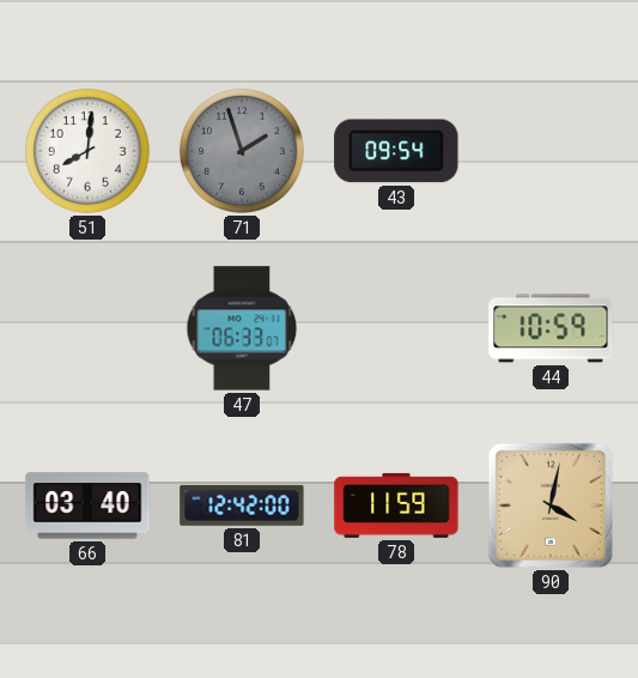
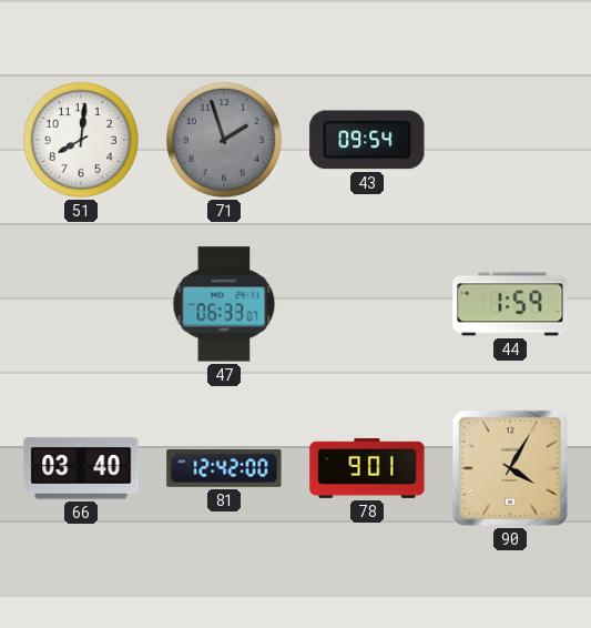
44: 10:59 -> 1:59
78: 11:59 -> 9:01
90: 4:02 -> 4:05
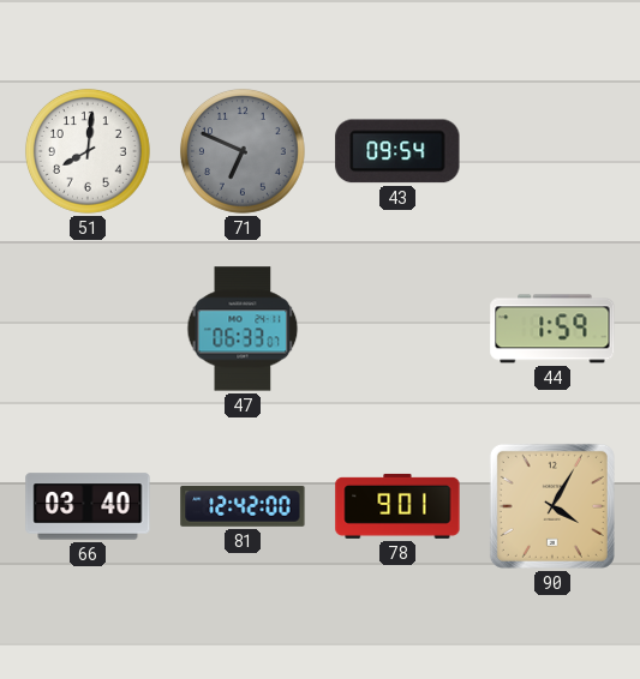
71: 1:57 -> 6:49
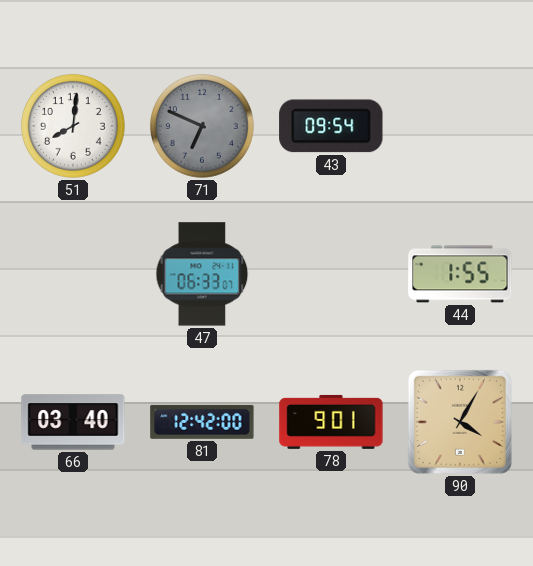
44: 1:59 -> 1:55
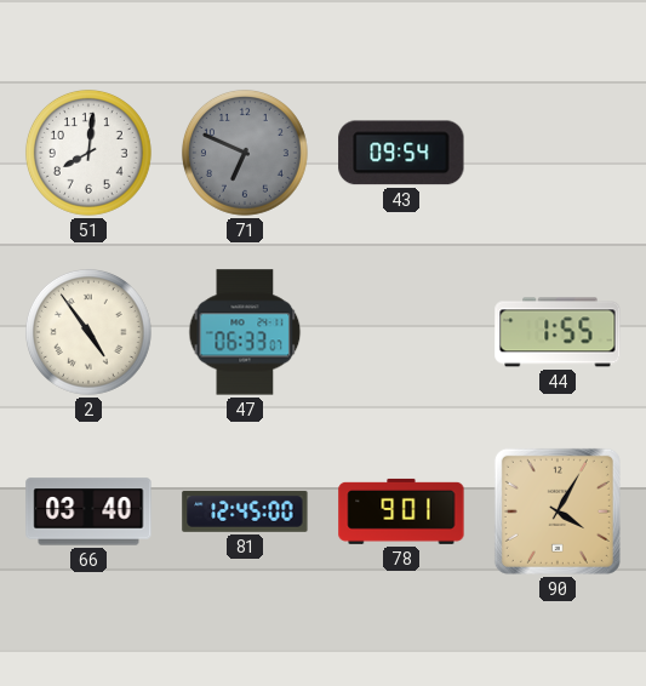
2: none -> 4:54
81: 12:42 -> 12:45
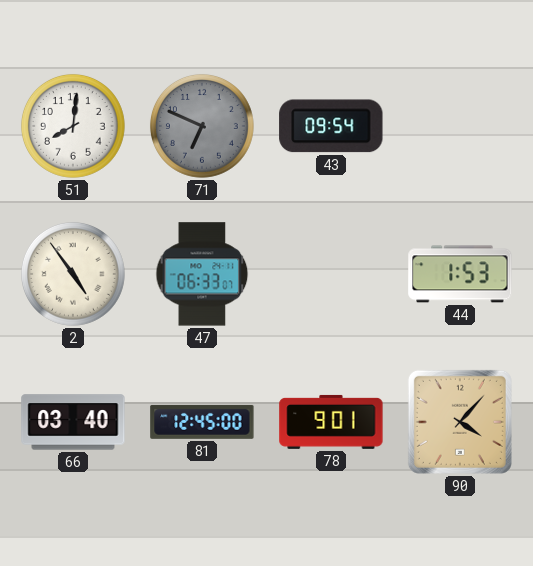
44: 1:55 -> 1:53
90: 4:05 -> 4:07
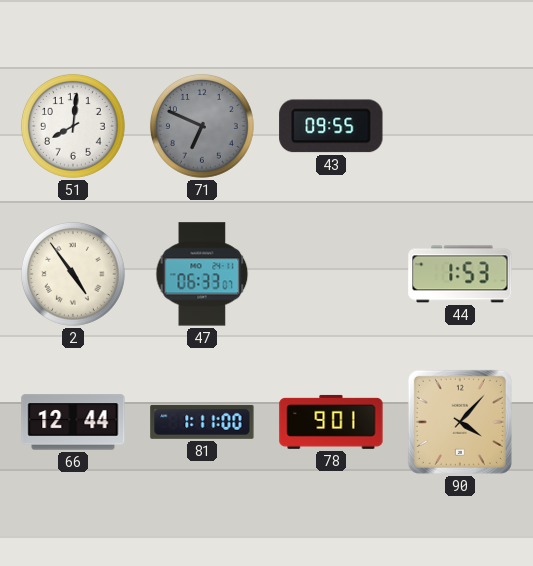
43: 09:54 -> 09:55
66: 03:40 -> 12:44
81: 12:45 -> 1:11
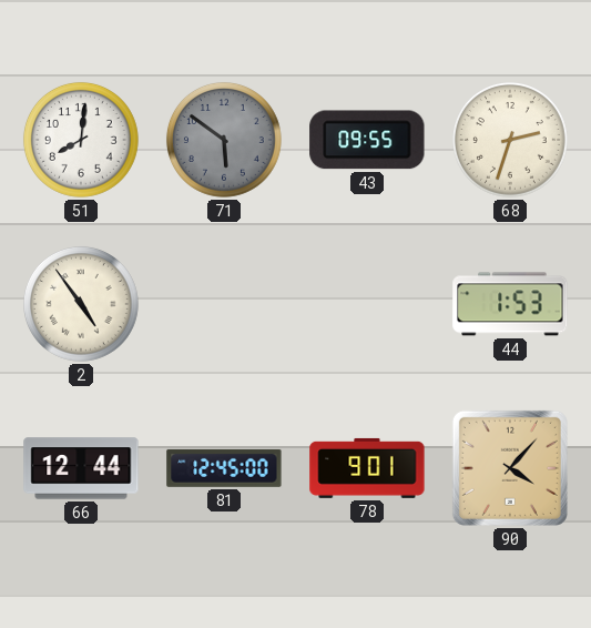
71: 6:49 -> 5:51
68: none -> 2:33
47: 06:33 -> none
81: 1:11 -> 12:45
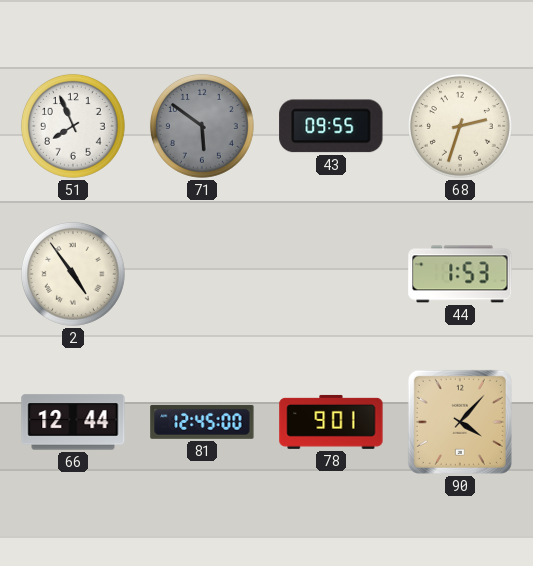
51: 8:01 -> 7:56
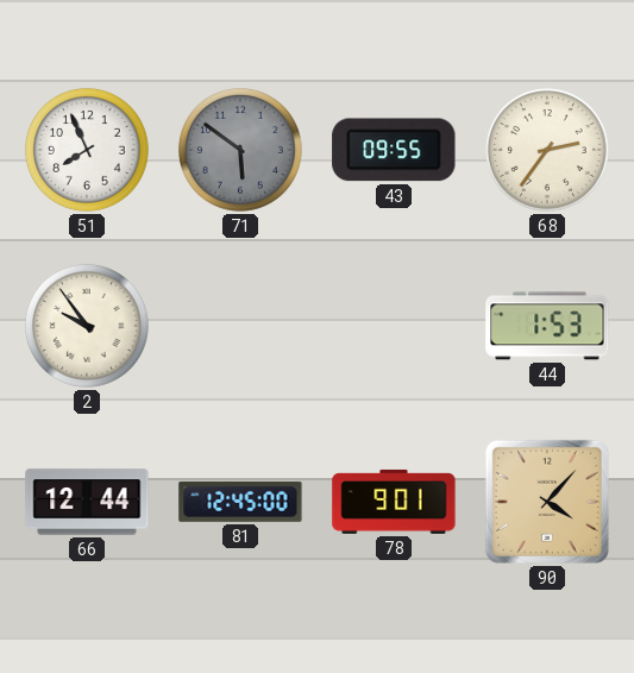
68: 2:33 -> 2:36
2: 4:54 -> 9:54
